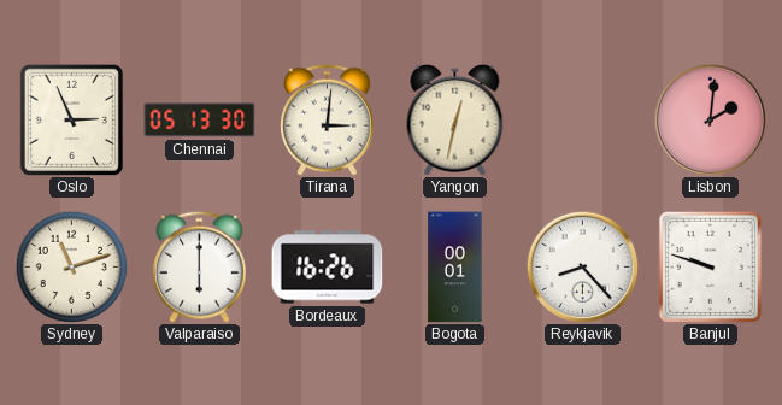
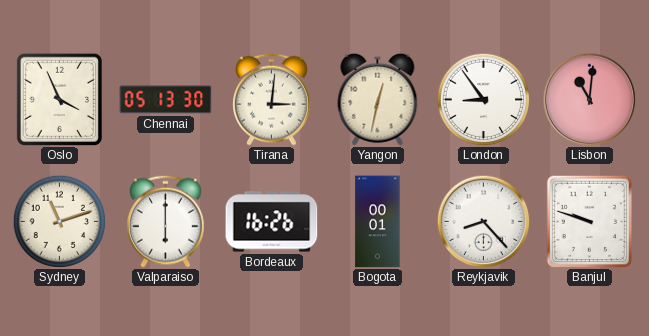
Oslo: 2:56 -> 3:56
London: none -> 8:54
Lisbon: 2:01 -> 11:01
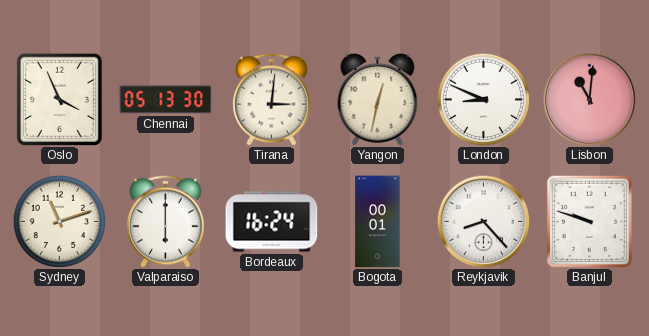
London: 8:54 -> 8:49
Bordeaux: 16:26 -> 16:24
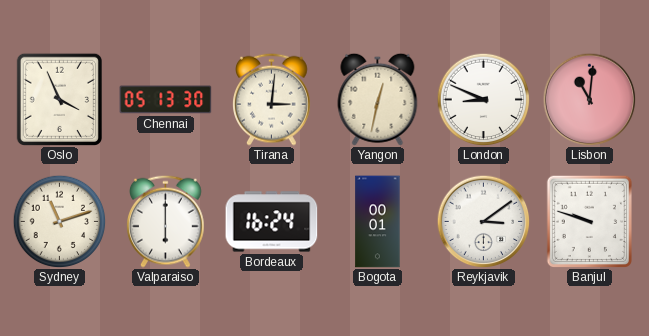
Reykjavik: 8:23 -> 3:09
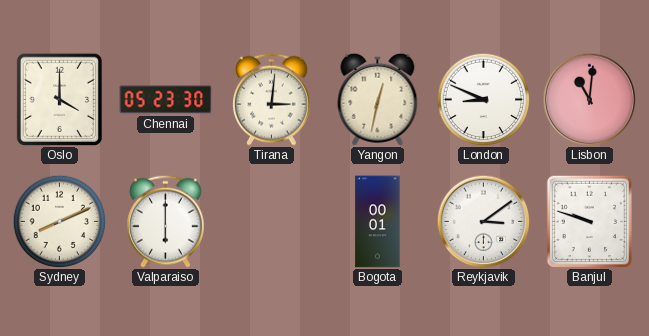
Oslo: 3:56 -> 4:00
Chennai: 05:13 -> 05:23
Sydney: 11:12 -> 8:11
Bordeaux: 16:24 -> none
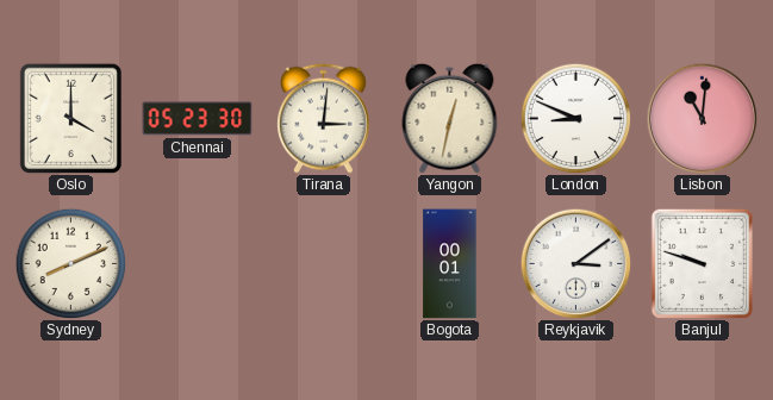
Valparaiso: 6:00 -> none
